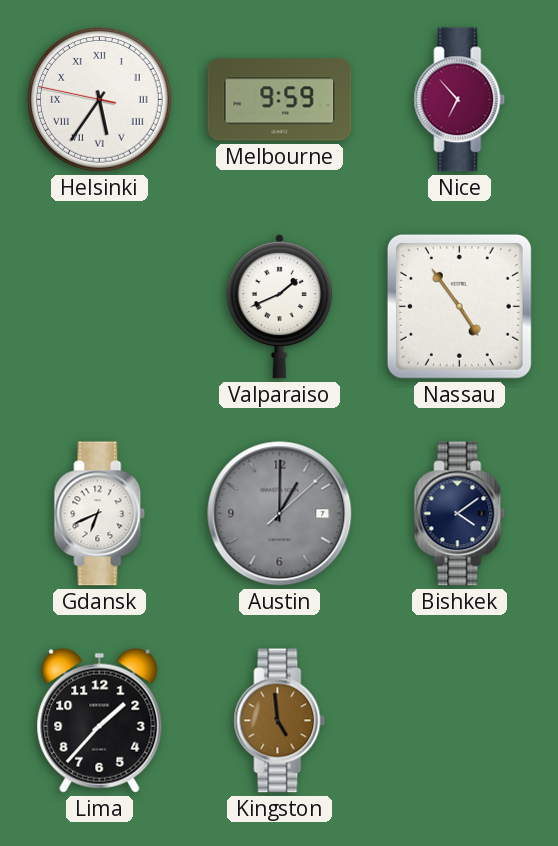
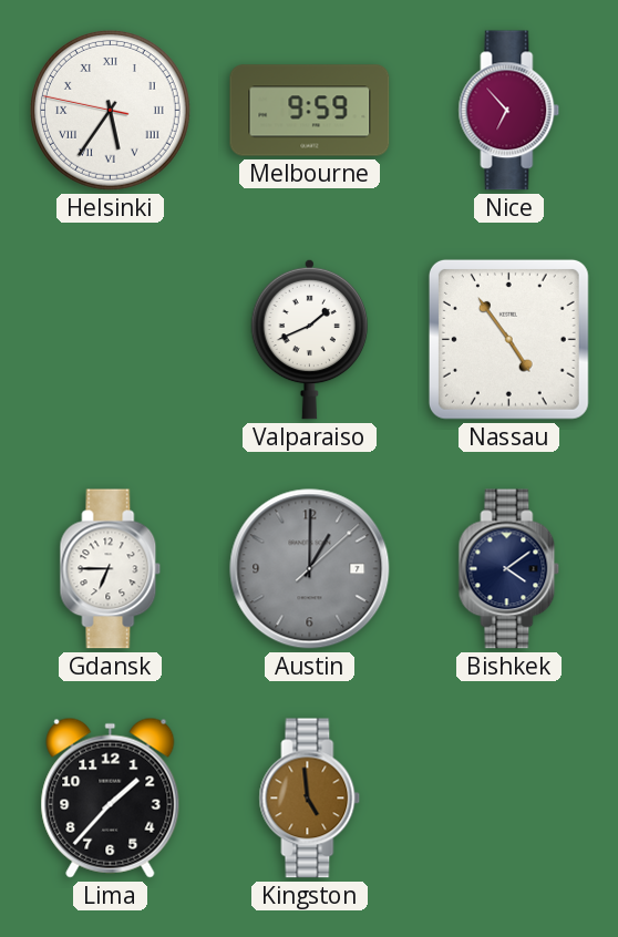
Gdansk: 6:41 -> 6:45
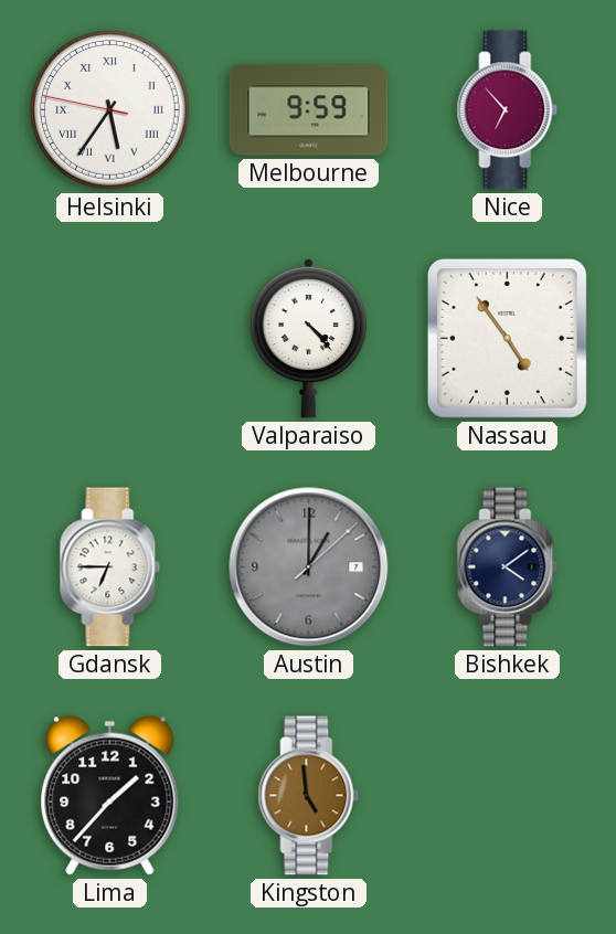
Valparaiso: 1:41 -> 4:23
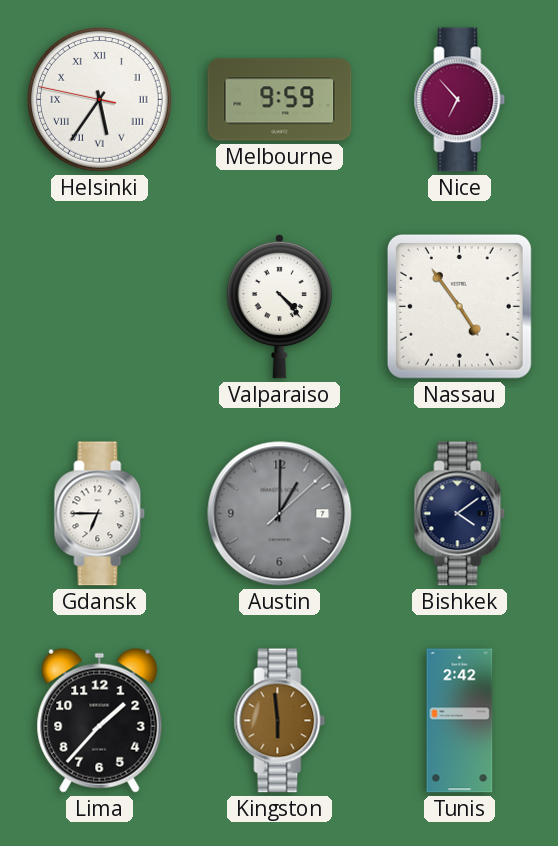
Kingston: 4:59 -> 5:59
Tunis: none -> 2:42
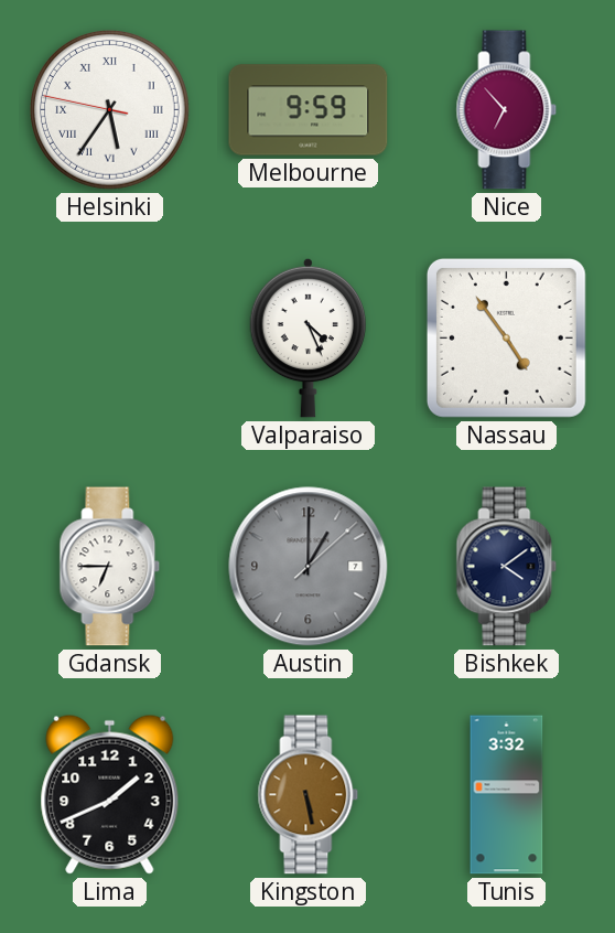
Valparaiso: 4:23 -> 4:26
Lima: 1:37 -> 1:41
Kingston: 5:59 -> 5:28
Tunis: 2:42 -> 3:32
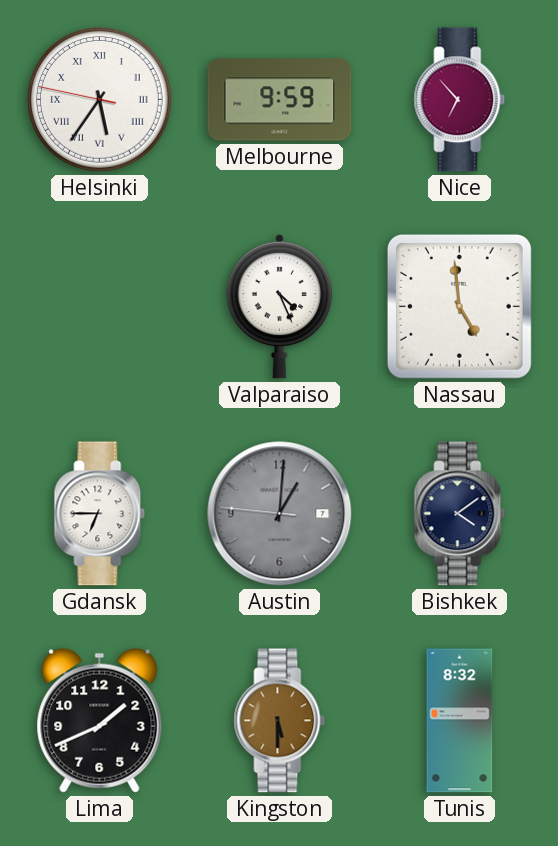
Nassau: 4:54 -> 4:59
Austin: 1:00:08 -> 1:00:46
Kingston: 5:28 -> 5:30
Tunis: 3:32 -> 8:32
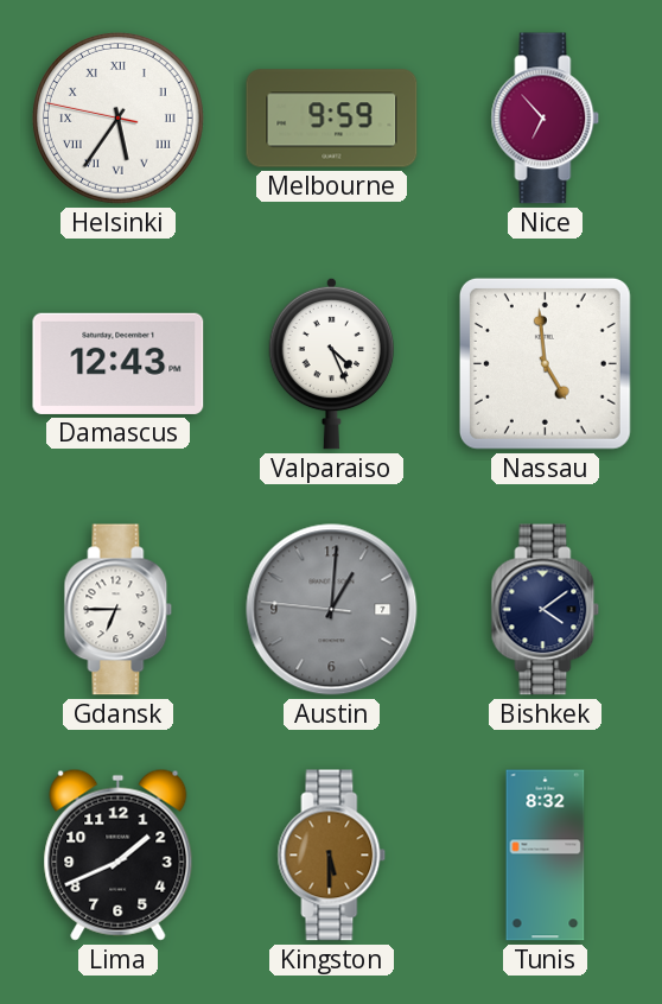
Damascus: none -> 12:43
